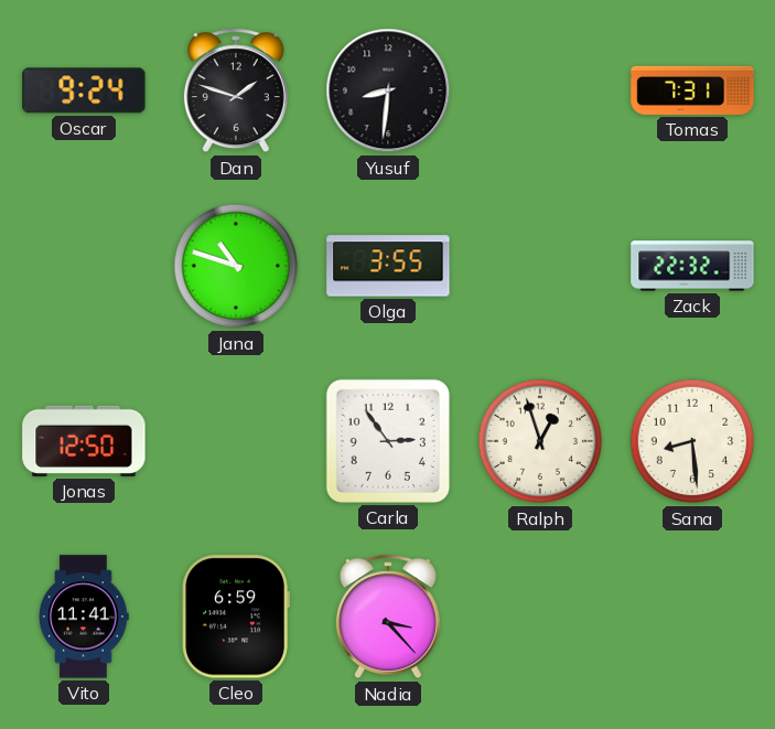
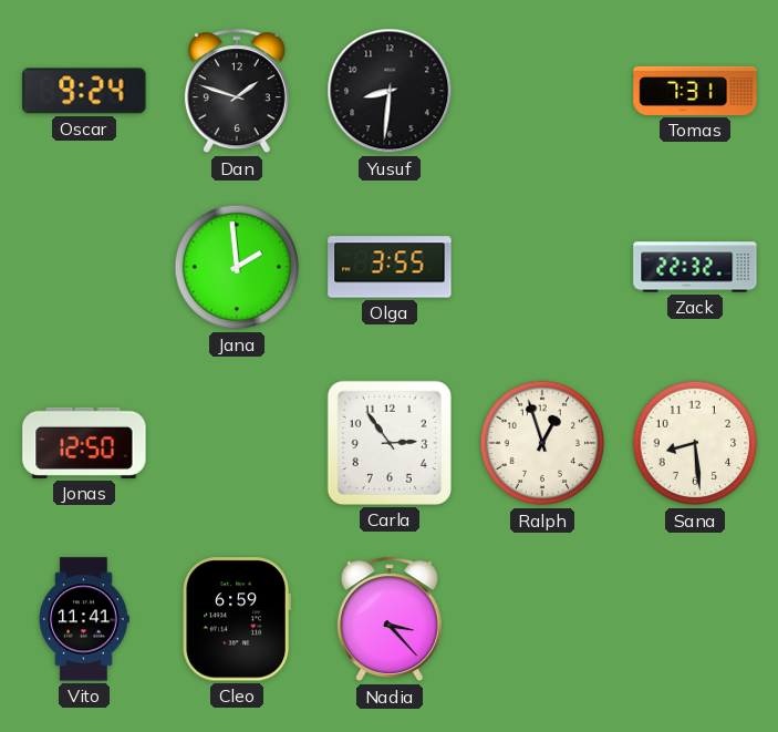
Jana: 10:48 -> 1:59
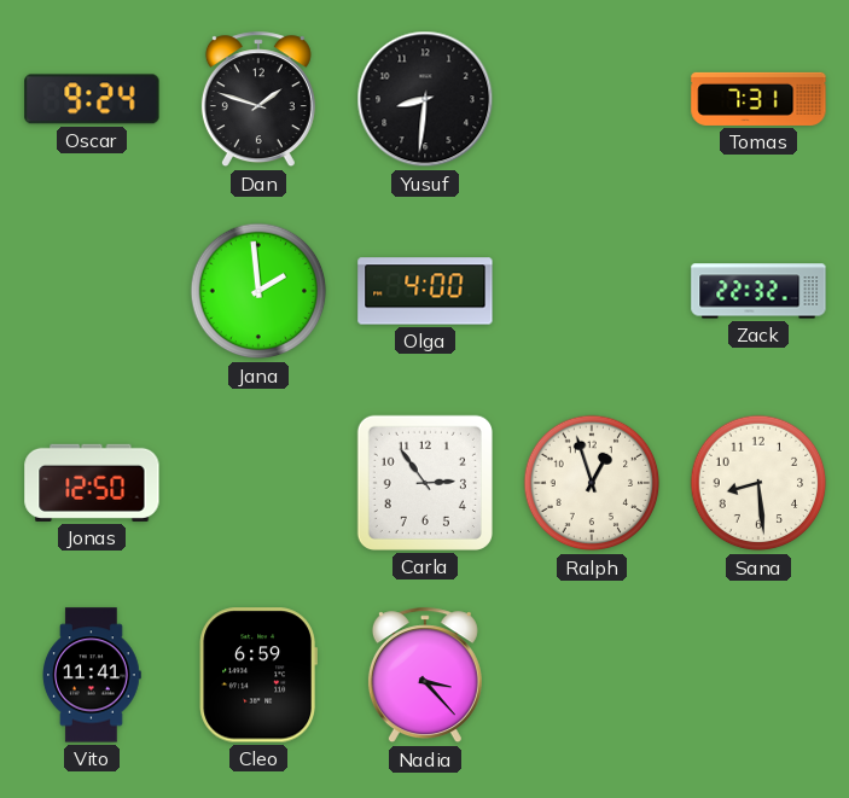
Olga: 3:55 -> 4:00
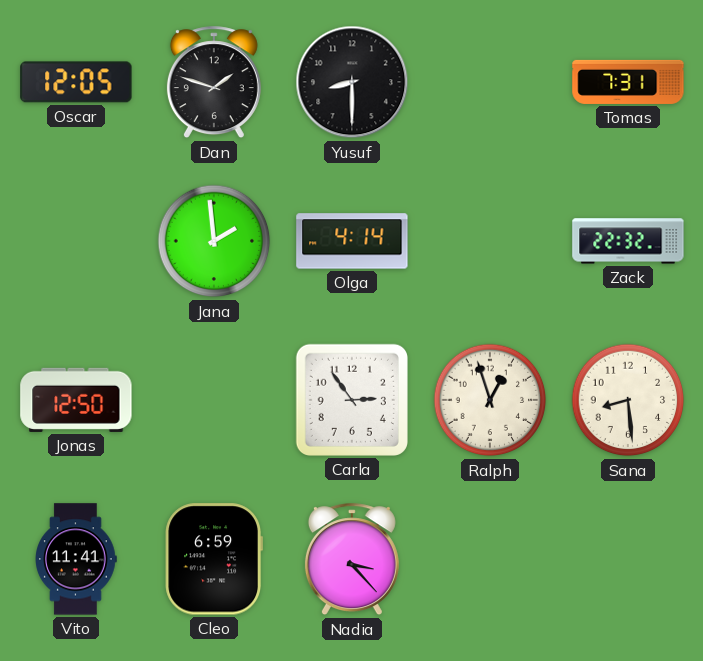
Oscar: 9:24 -> 12:05
Yusuf: 8:31 -> 8:30
Olga: 4:00 -> 4:14
